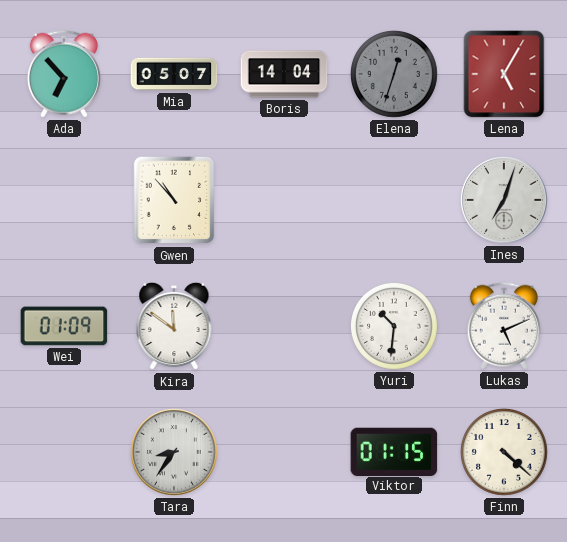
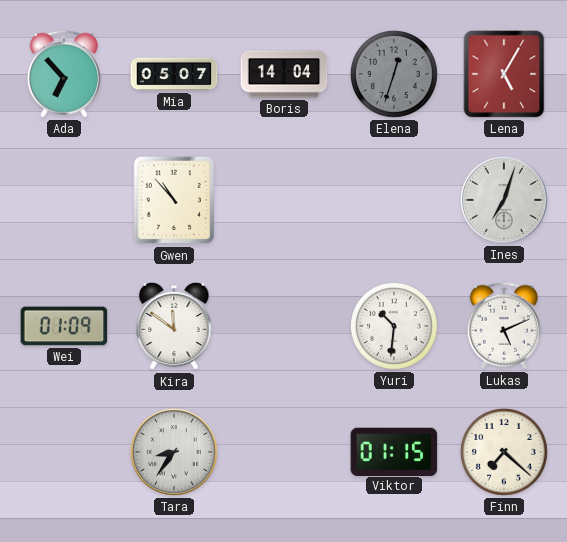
Finn: 4:22 -> 7:22
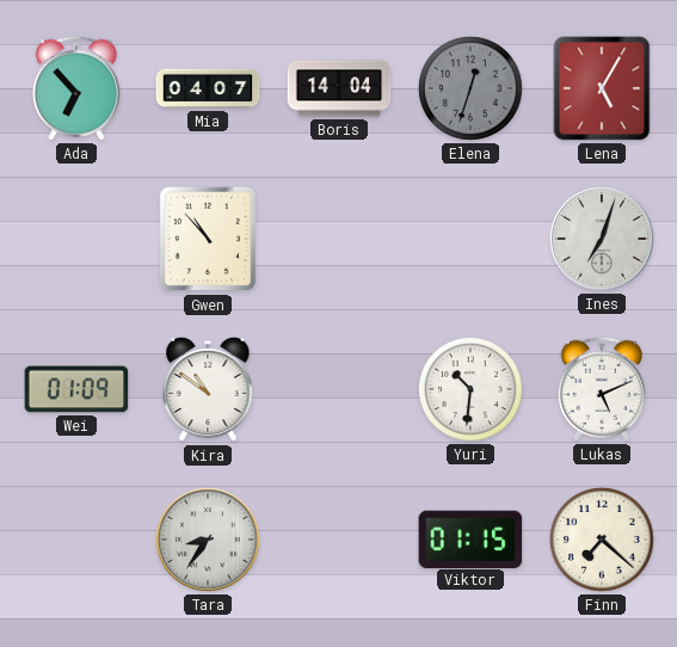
Mia: 05:07 -> 04:07
Kira: 11:51 -> 10:51
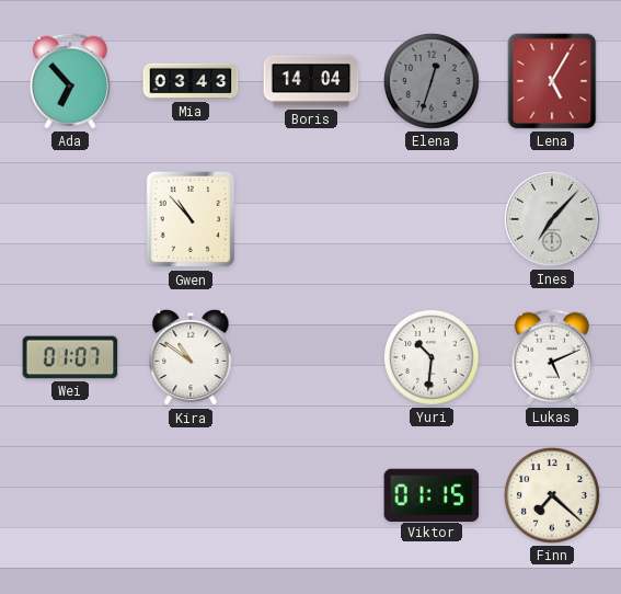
Mia: 04:07 -> 03:43
Ines: 7:03 -> 7:07
Wei: 01:09 -> 01:07
Tara: 8:36 -> none
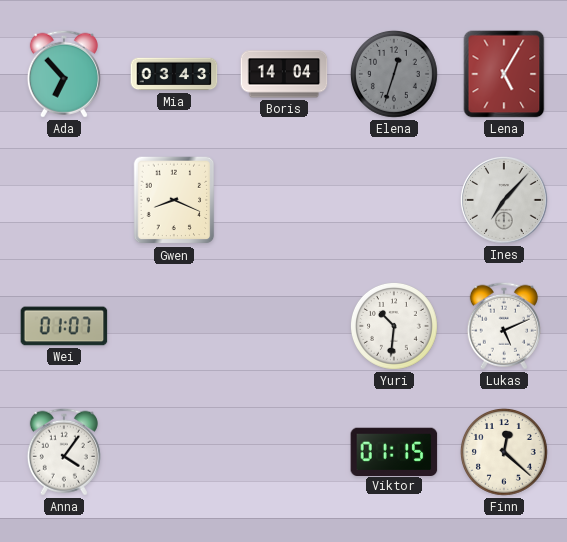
Gwen: 10:53 -> 8:19
Kira: 10:51 -> none
Anna: none -> 4:06
Finn: 7:22 -> 12:22
